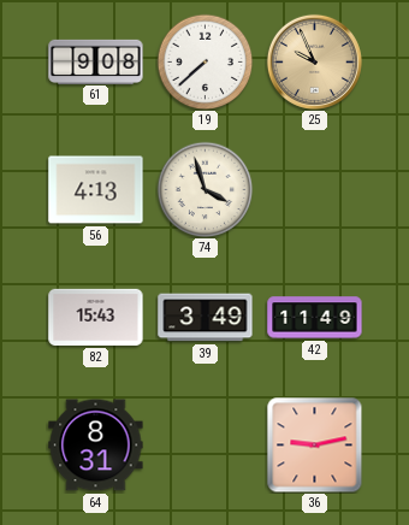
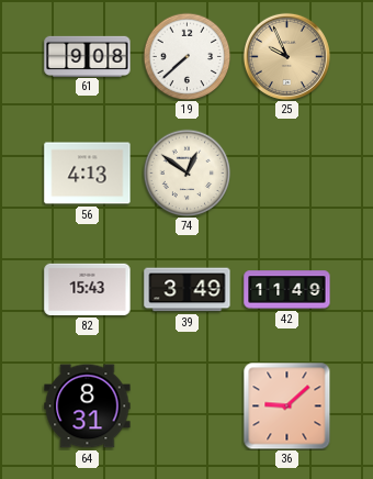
74: 3:57 -> 12:51
36: 9:13 -> 9:08
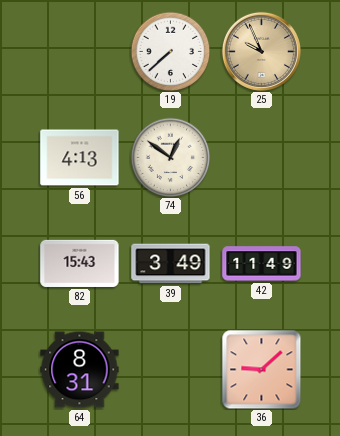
61: 9:08 -> none
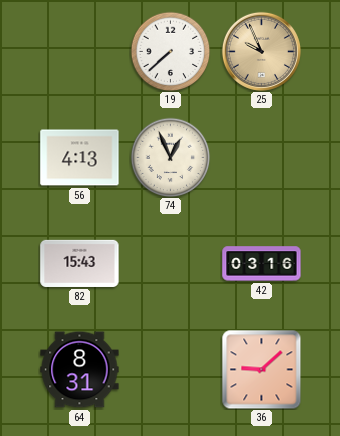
74: 12:51 -> 12:56
39: 3:49 -> none
42: 11:49 -> 03:16
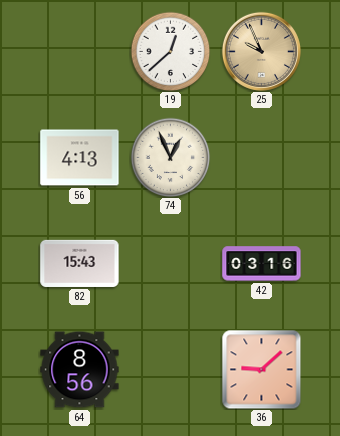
19: 7:38 -> 12:38
64: 8:31 -> 8:56
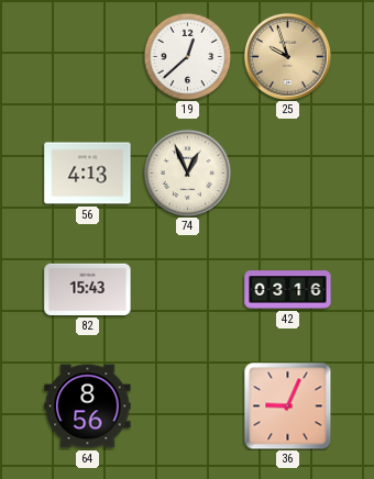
25: 9:56 -> 9:57
36: 9:08 -> 9:04
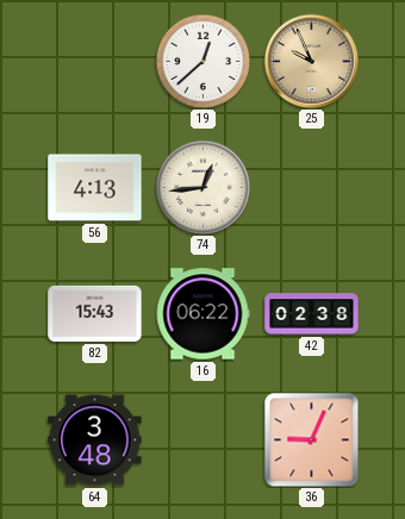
25: 9:57 -> 9:56
74: 12:56 -> 12:44
16: none -> 06:22
42: 03:16 -> 02:38
64: 8:56 -> 3:48
